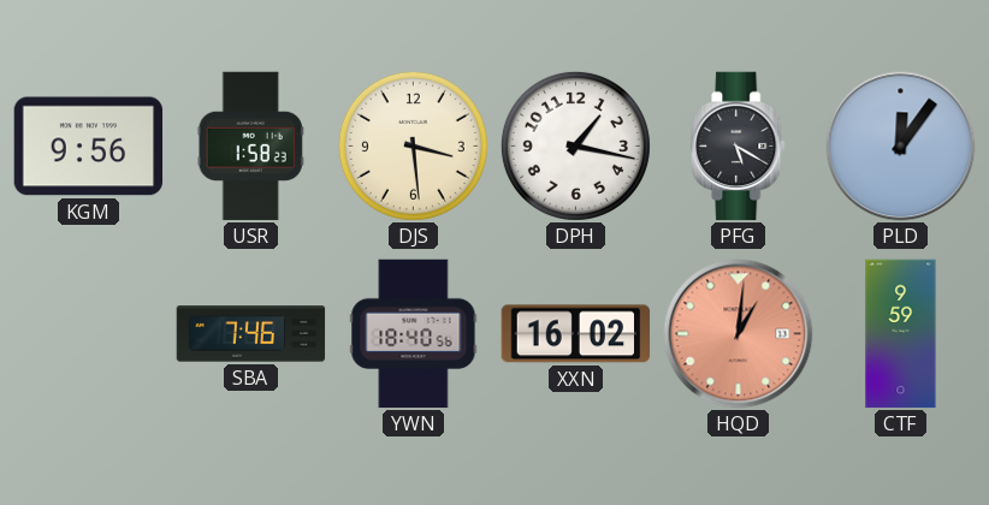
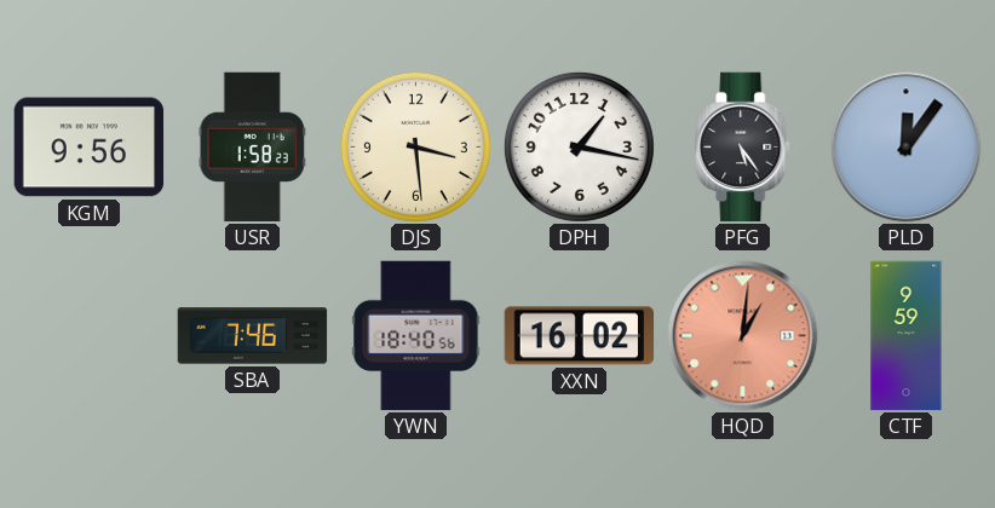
PFG: 5:20 -> 5:24
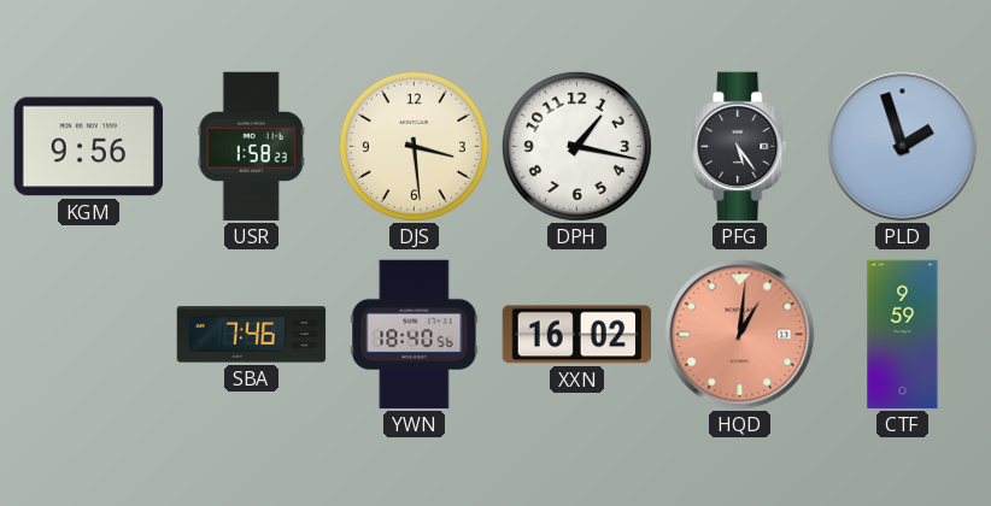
PLD: 12:06 -> 1:57
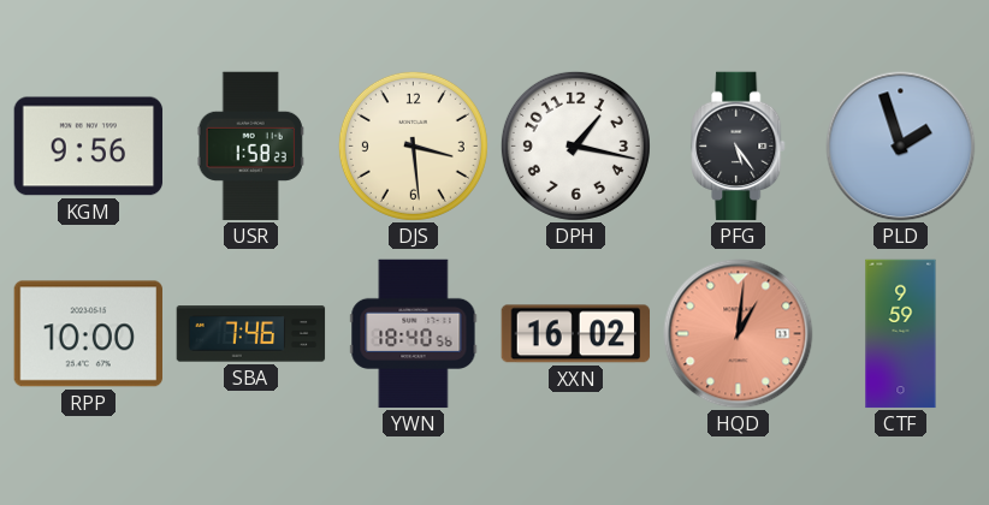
RPP: none -> 10:00
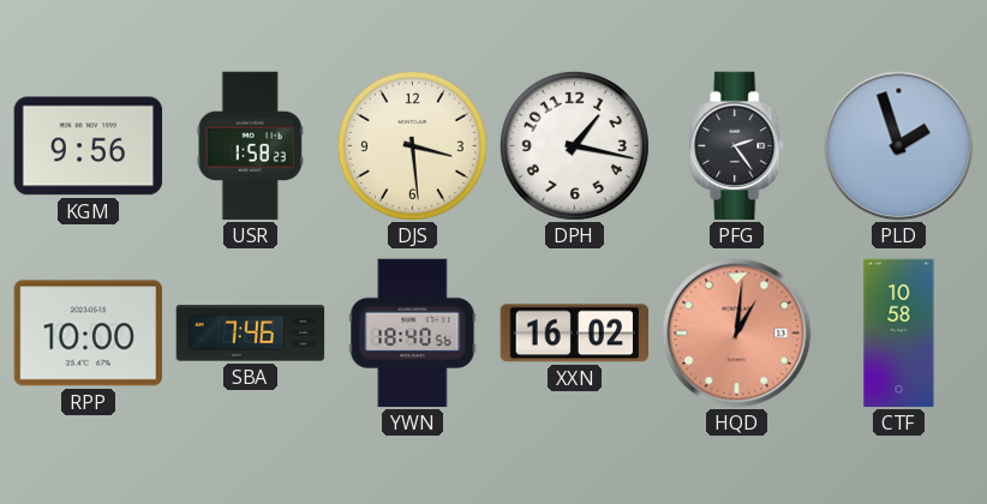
PFG: 5:24 -> 2:24
CTF: 9:59 -> 10:58
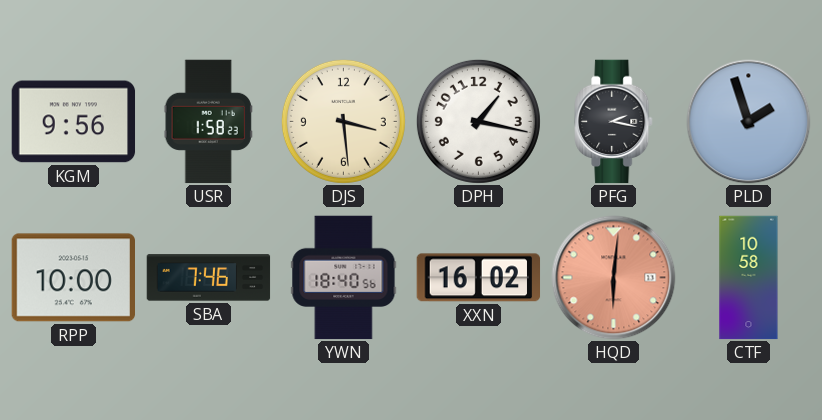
PFG: 2:24 -> 2:17
HQD: 1:01 -> 6:01
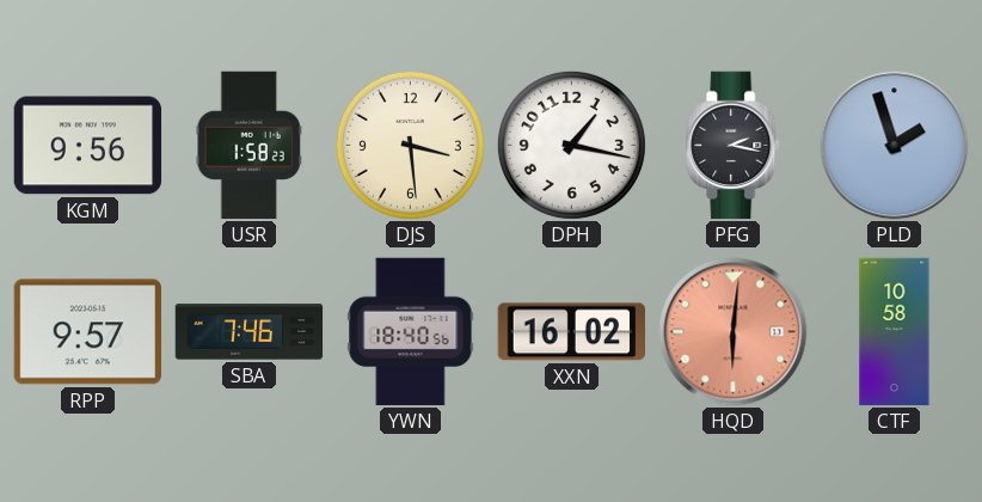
RPP: 10:00 -> 9:57
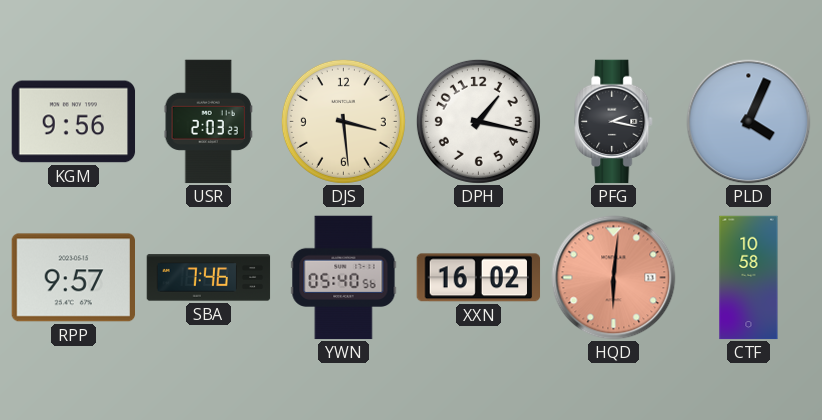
USR: 1:58 -> 2:03
PLD: 1:57 -> 4:04
YWN: 18:40 -> 05:40
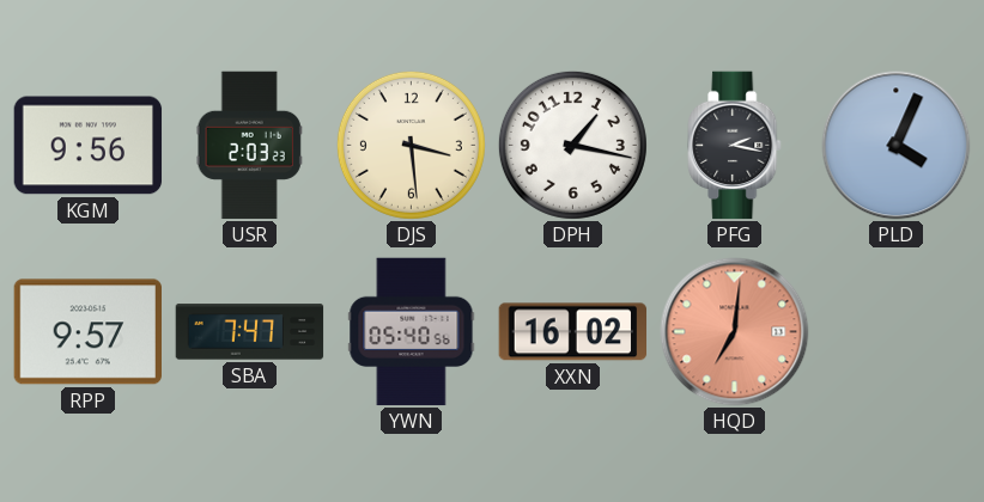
SBA: 7:46 -> 7:47
HQD: 6:01 -> 7:01
CTF: 10:58 -> none
